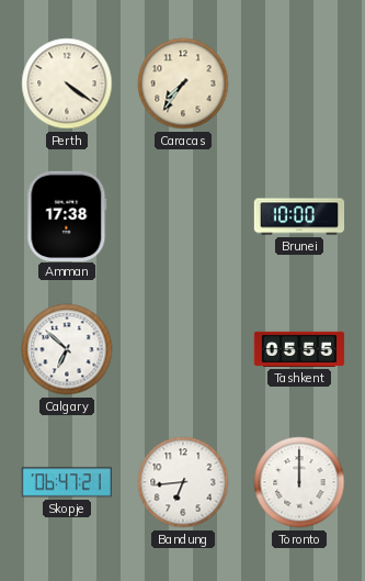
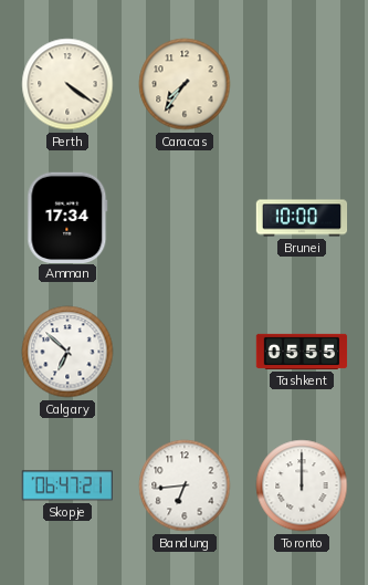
Amman: 17:38 -> 17:34
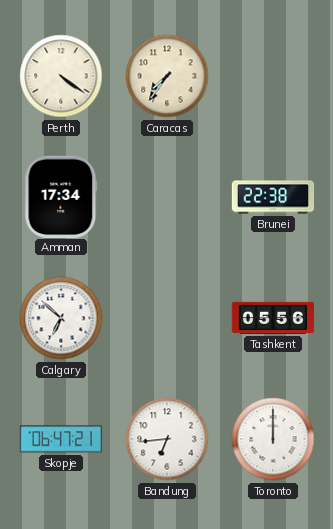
Brunei: 10:00 -> 22:38
Tashkent: 05:55 -> 05:56
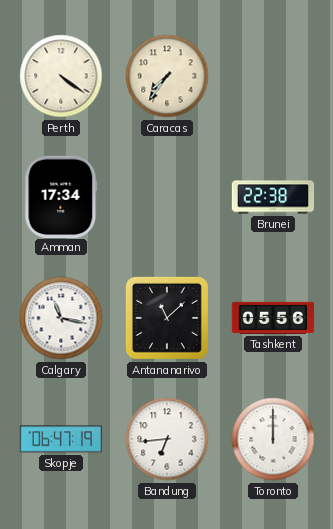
Calgary: 6:52 -> 11:17
Antananarivo: none -> 11:08
Skopje: 06:47:21 -> 06:47:19
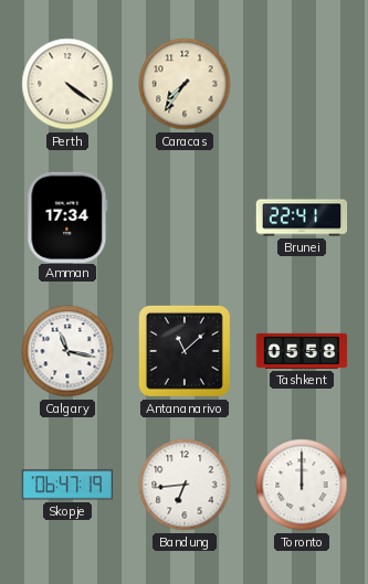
Brunei: 22:38 -> 22:41
Tashkent: 05:56 -> 05:58
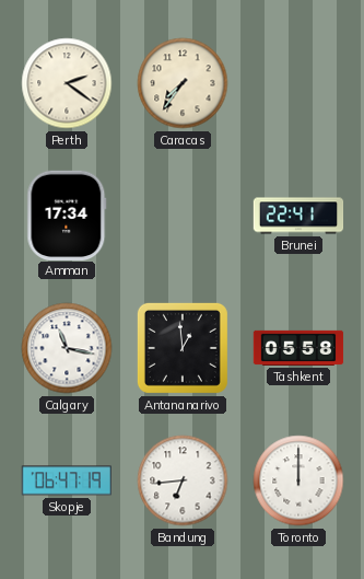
Perth: 4:21 -> 2:21
Antananarivo: 11:08 -> 12:59
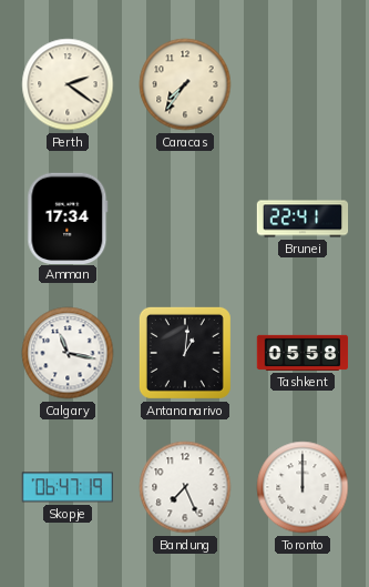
Antananarivo: 12:59 -> 1:01
Bandung: 6:44 -> 7:26
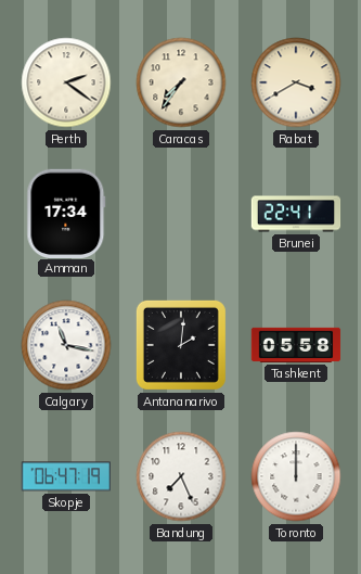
Rabat: none -> 3:40
Antananarivo: 1:01 -> 2:01
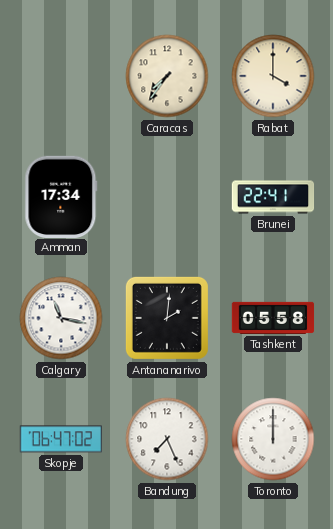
Perth: 2:21 -> none
Rabat: 3:40 -> 4:00
Skopje: 06:47:19 -> 06:47:02
